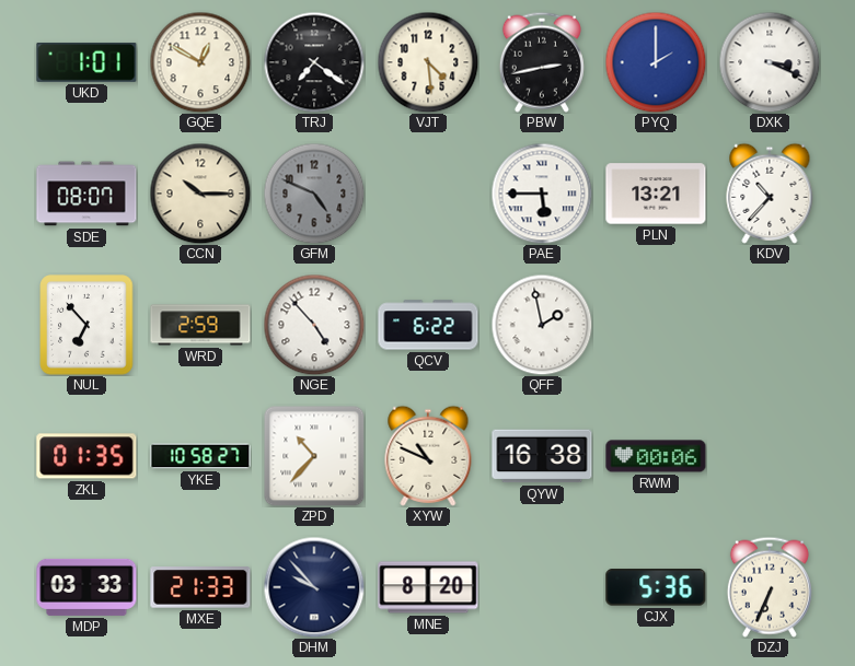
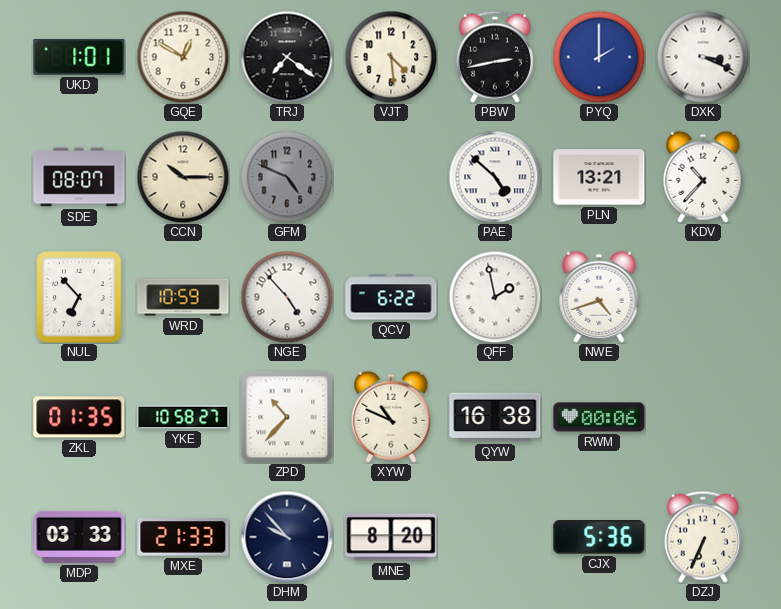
PAE: 5:45 -> 4:52
WRD: 2:59 -> 10:59
NWE: none -> 4:42
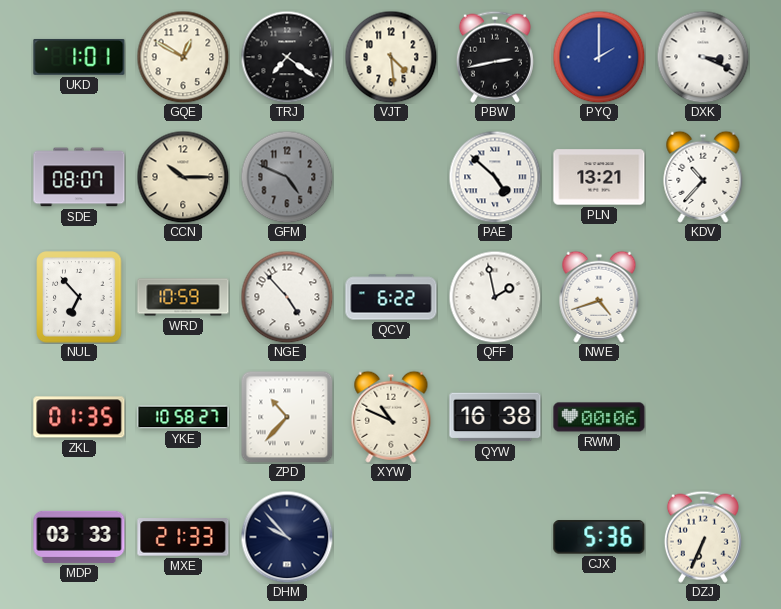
MNE: 8:20 -> none
